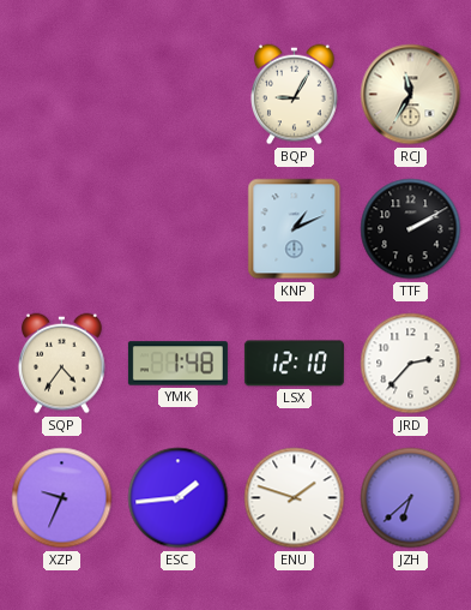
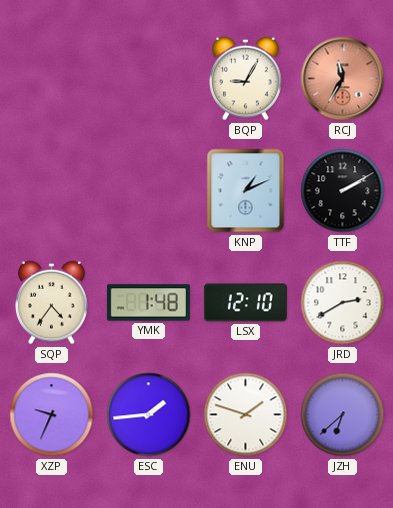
RCJ dial: cream -> salmon
JRD: 2:37 -> 2:40
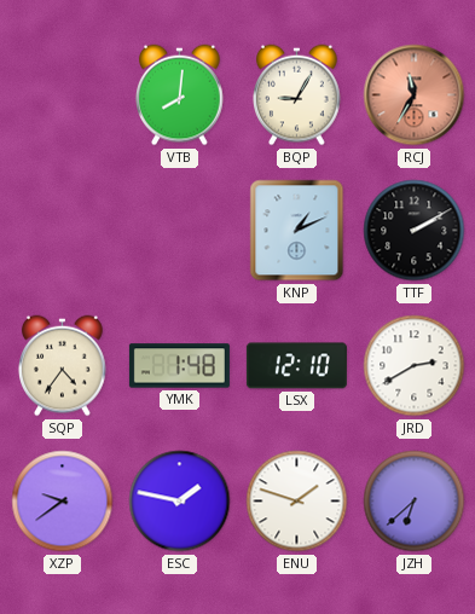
VTB: none -> 8:01
XZP: 9:34 -> 9:39
ESC: 1:44 -> 1:47
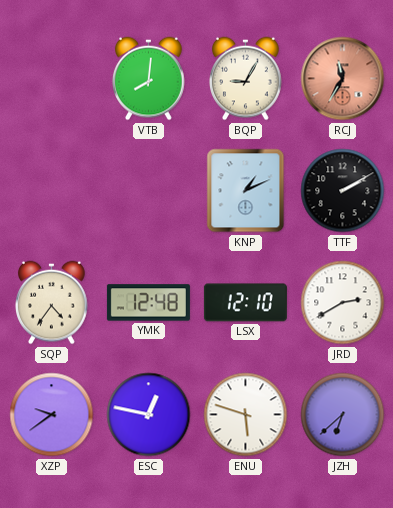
YMK: 1:48 -> 12:48
ESC: 1:47 -> 12:47
ENU: 1:48 -> 5:48
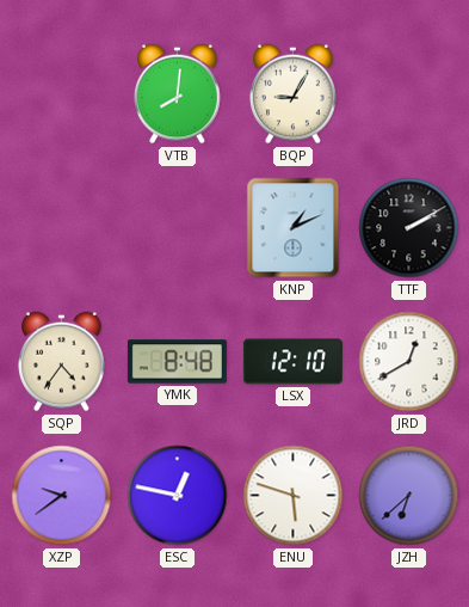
RCJ: 11:35 -> none
YMK: 12:48 -> 8:48
JRD: 2:40 -> 12:40
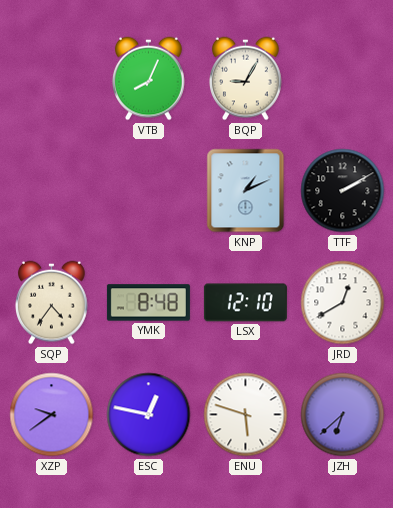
VTB: 8:01 -> 8:04
